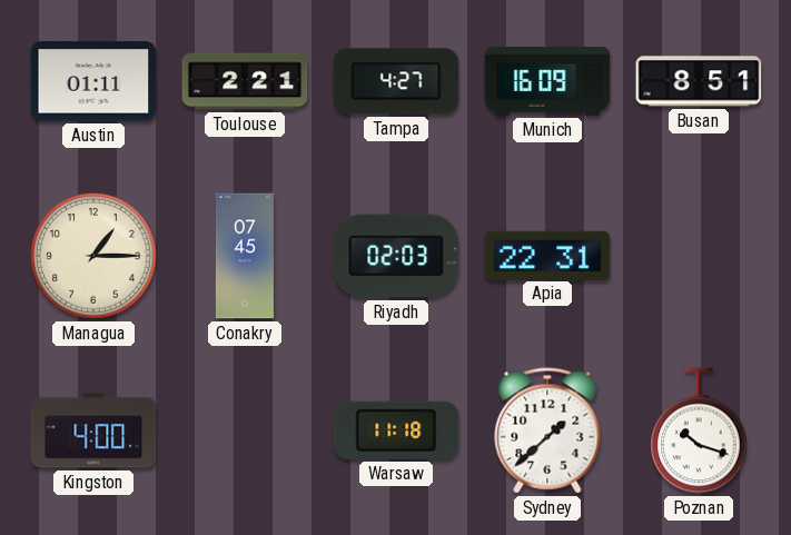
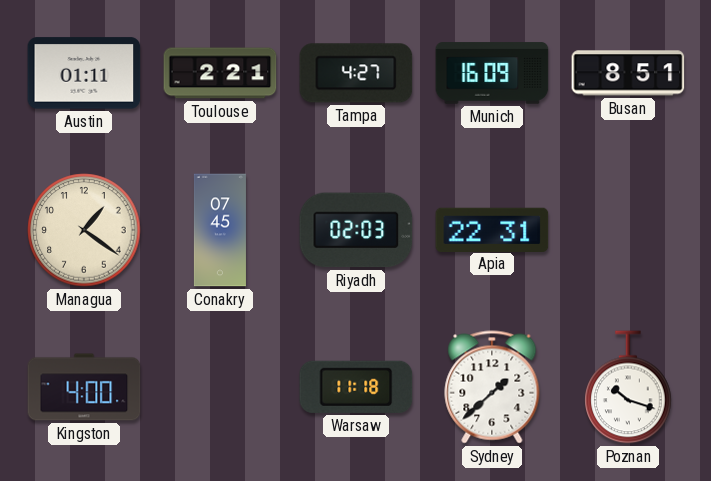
Managua: 1:15 -> 1:21
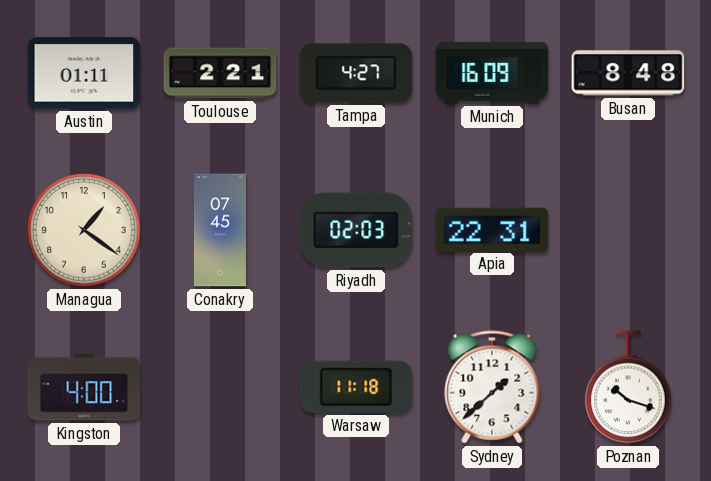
Busan: 8:51 -> 8:48
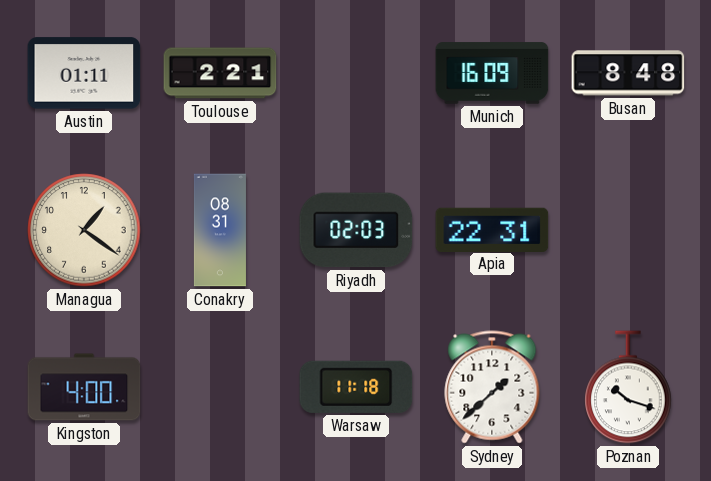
Tampa: 4:27 -> none
Conakry: 07:45 -> 08:31
